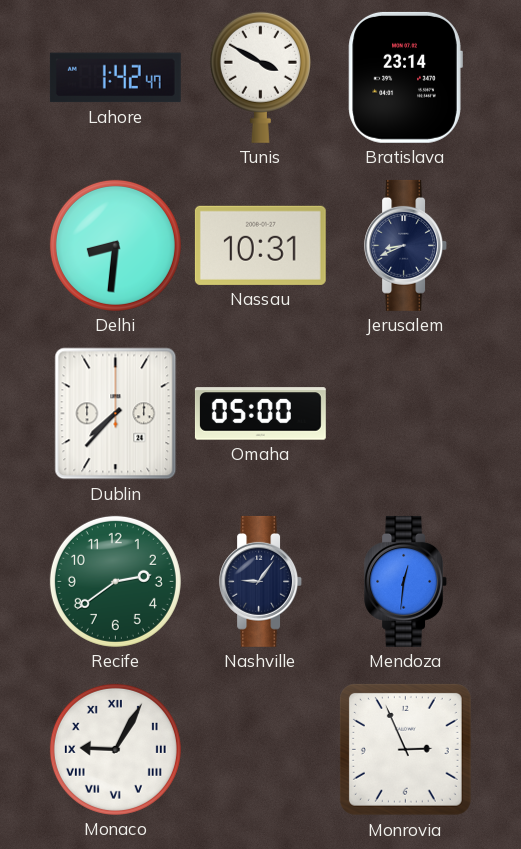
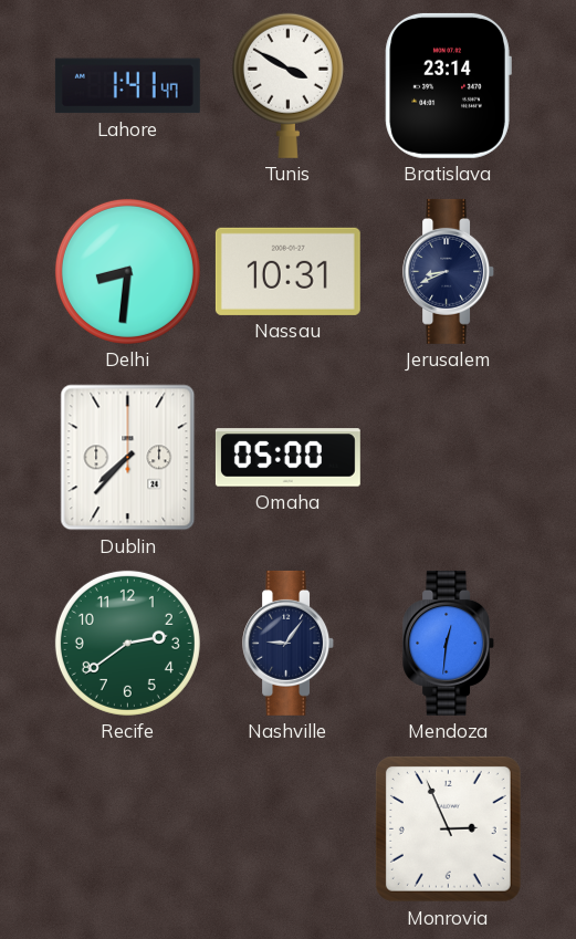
Lahore: 1:42 -> 1:41
Monaco: 9:05 -> none
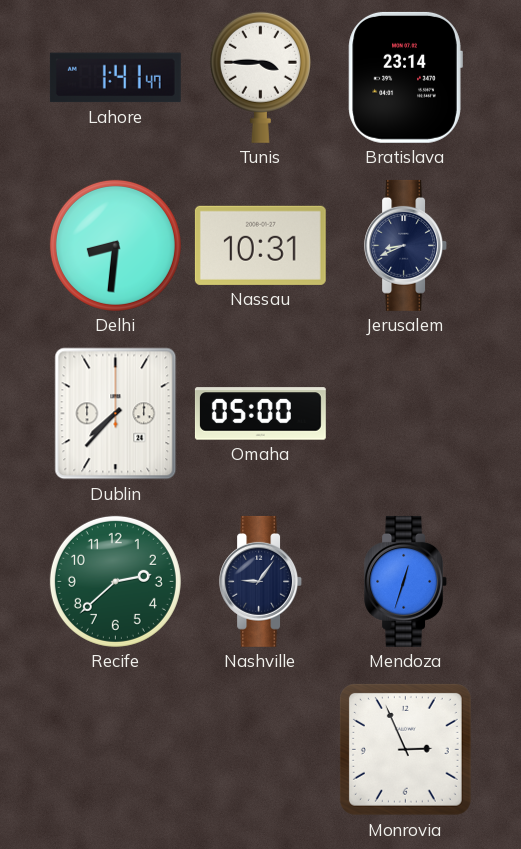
Tunis: 3:50 -> 3:45
Recife: 2:39 -> 2:38
Mendoza: 12:31 -> 12:33
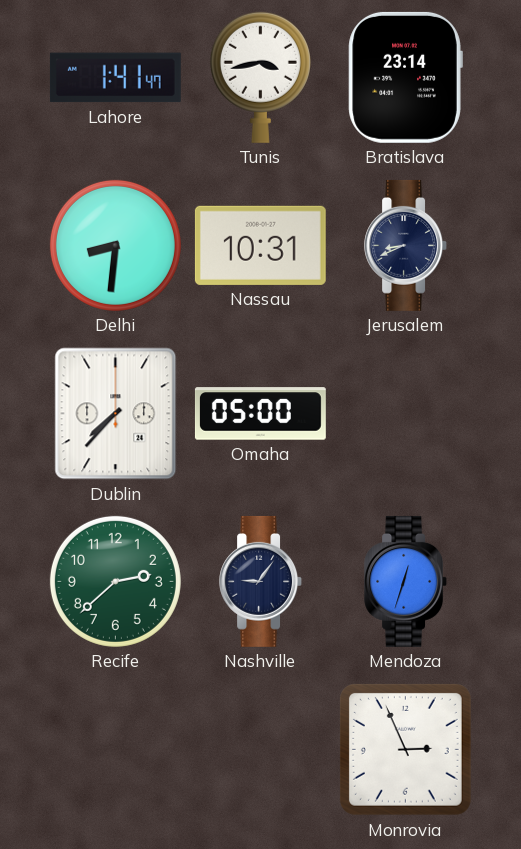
Tunis: 3:45 -> 3:43
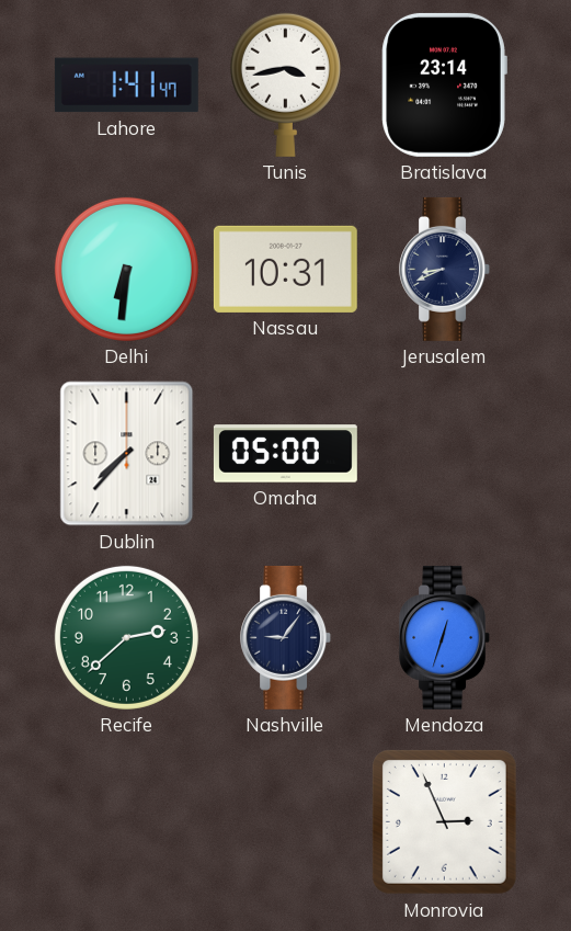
Delhi: 8:31 -> 6:31
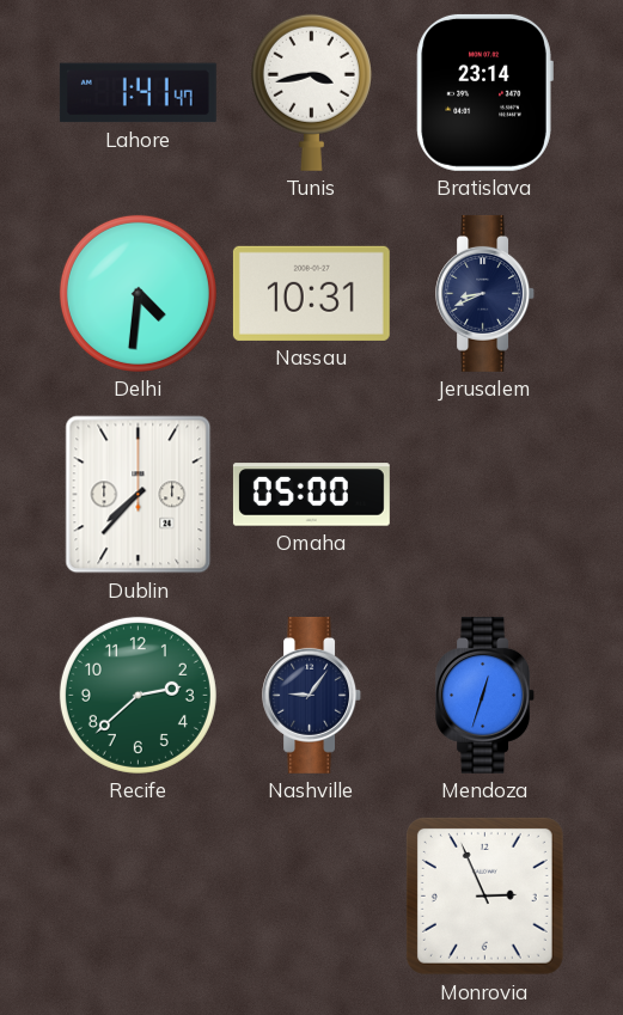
Delhi: 6:31 -> 4:31
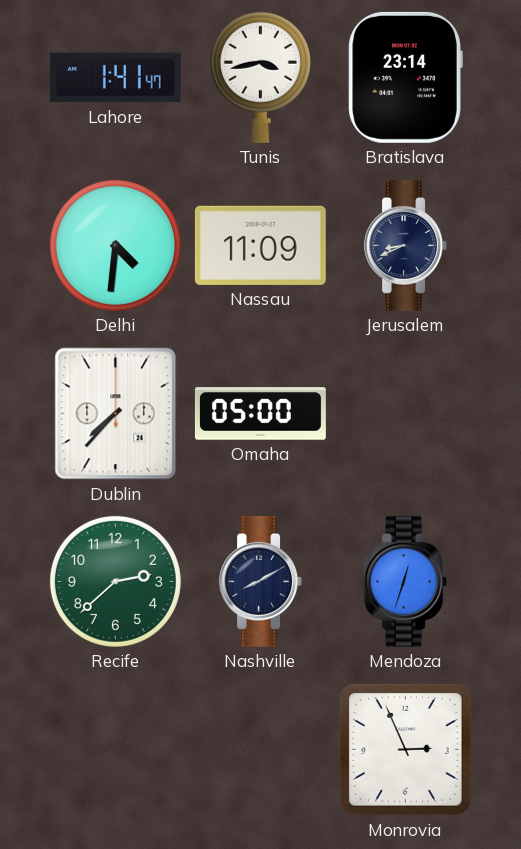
Nassau: 10:31 -> 11:09
Nashville: 9:06 -> 8:10
